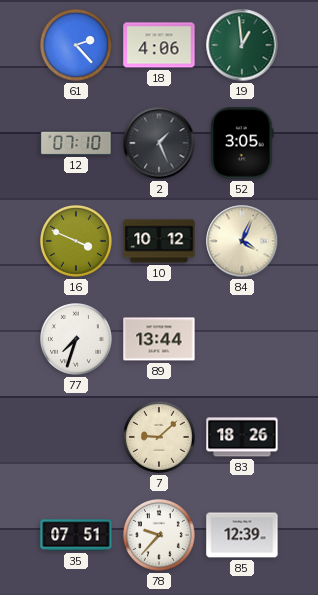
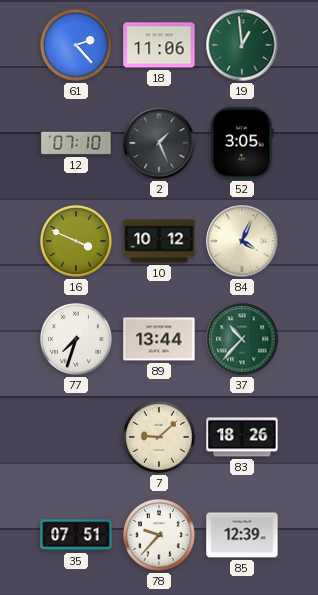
18: 4:06 -> 11:06
37: none -> 10:37
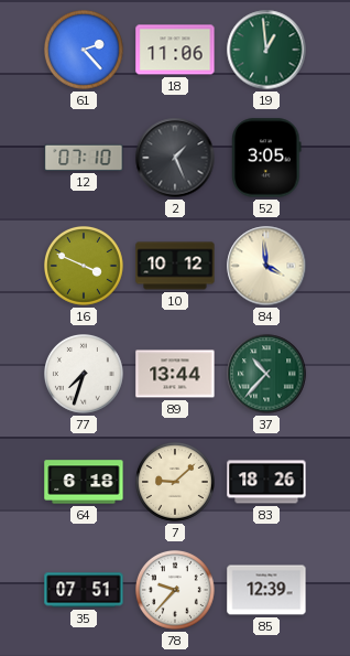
84: 4:04 -> 3:59
64: none -> 6:18
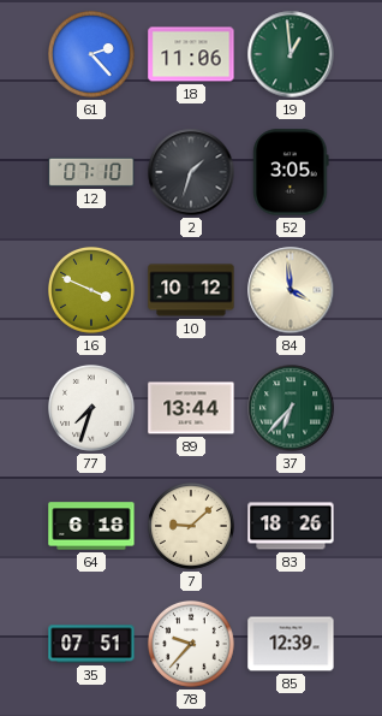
2: 1:26 -> 1:33
37: 10:37 -> 6:37
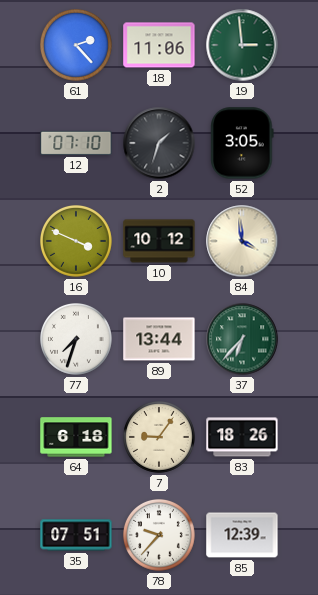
19: 12:59 -> 2:59
7: 9:08 -> 9:06
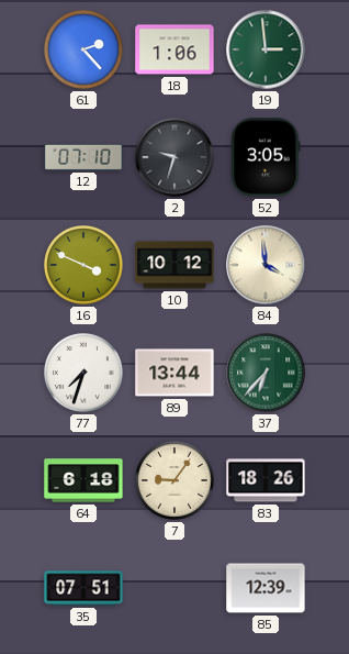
18: 11:06 -> 1:06
2: 1:33 -> 9:33
78: 9:37 -> none
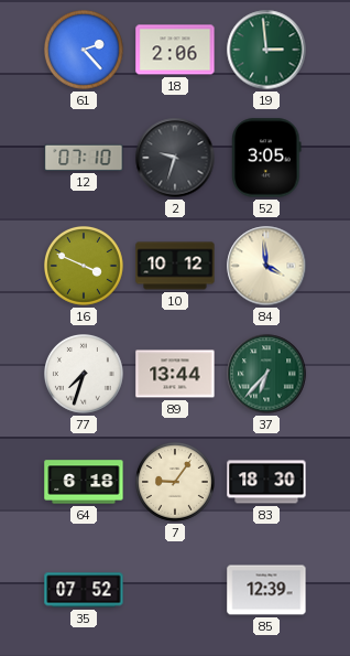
18: 1:06 -> 2:06
83: 18:26 -> 18:30
35: 07:51 -> 07:52
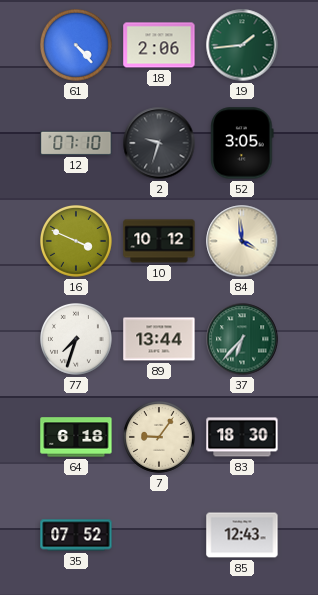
61: 2:23 -> 4:23
19: 2:59 -> 1:44
85: 12:39 -> 12:43
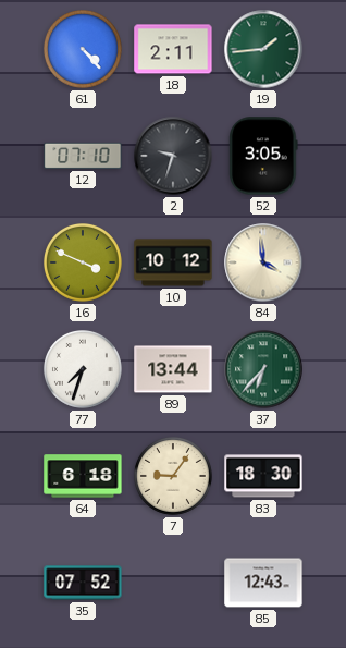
18: 2:06 -> 2:11
